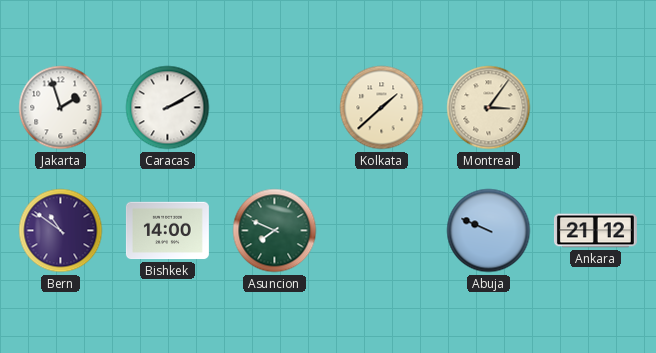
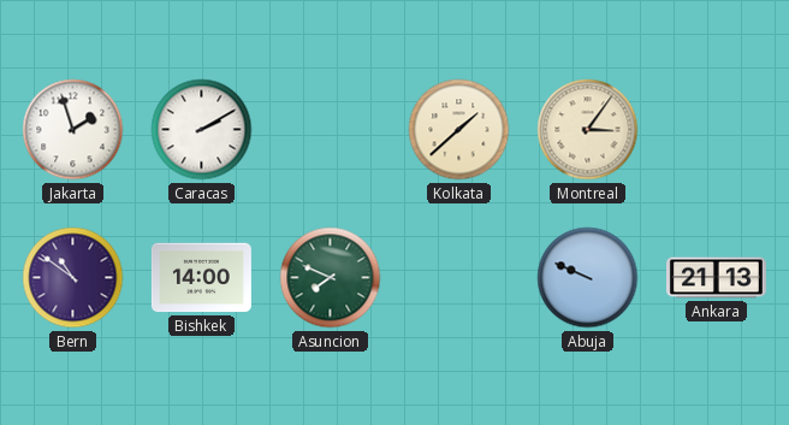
Ankara: 21:12 -> 21:13
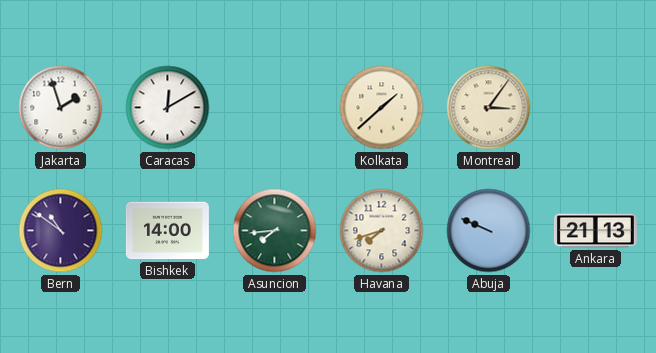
Caracas: 2:10 -> 12:10
Asuncion: 7:49 -> 7:44
Havana: none -> 7:42
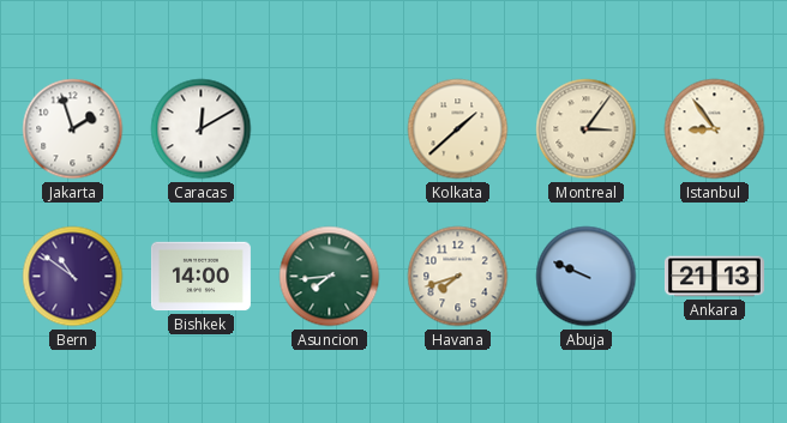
Istanbul: none -> 8:54
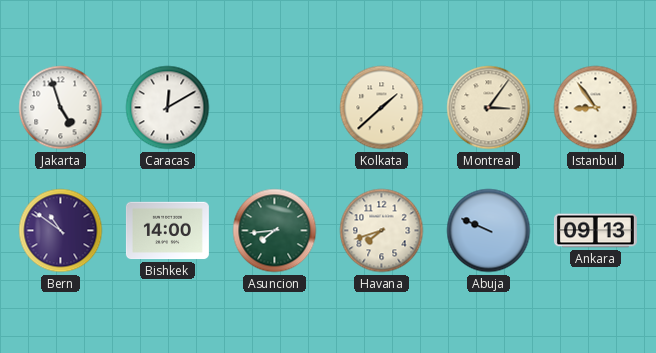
Jakarta: 1:57 -> 4:57
Ankara: 21:13 -> 09:13
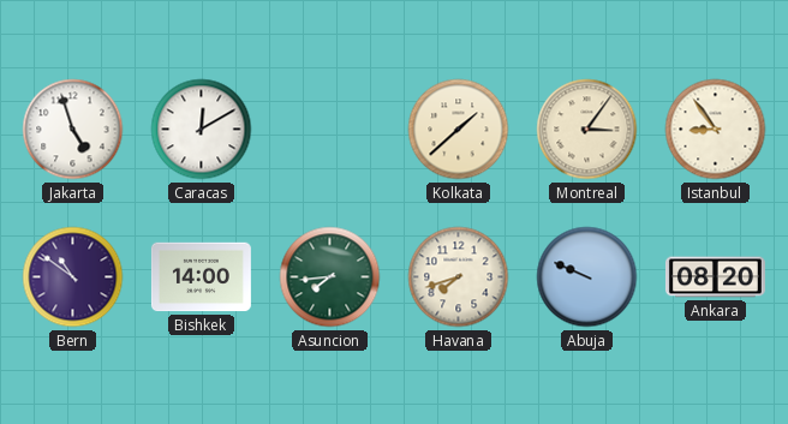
Ankara: 09:13 -> 08:20
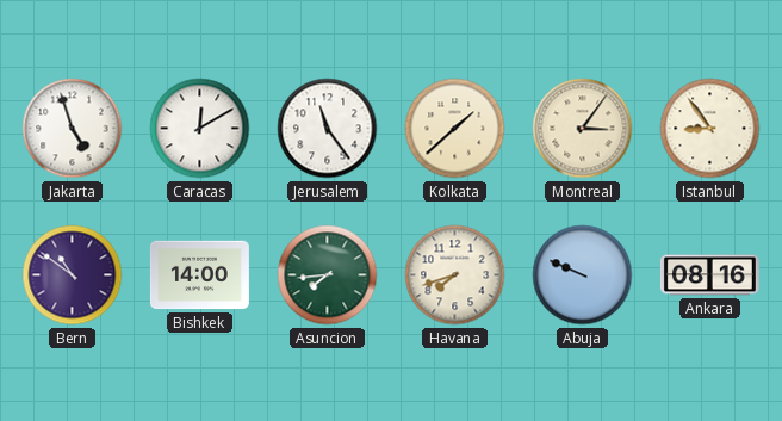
Jerusalem: none -> 11:24
Ankara: 08:20 -> 08:16
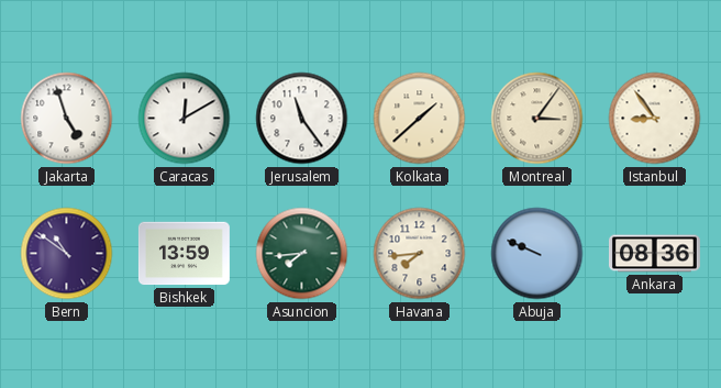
Bishkek: 14:00 -> 13:59
Havana: 7:42 -> 7:44
Ankara: 08:16 -> 08:36
